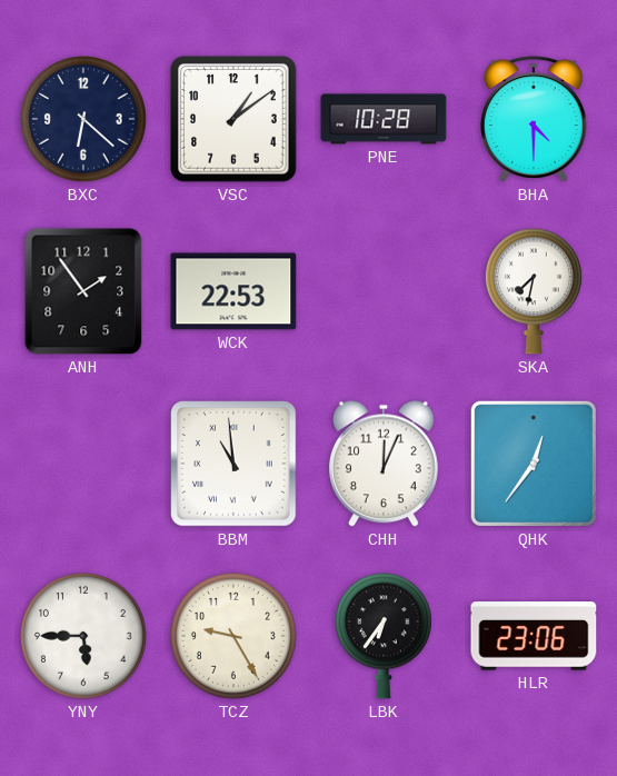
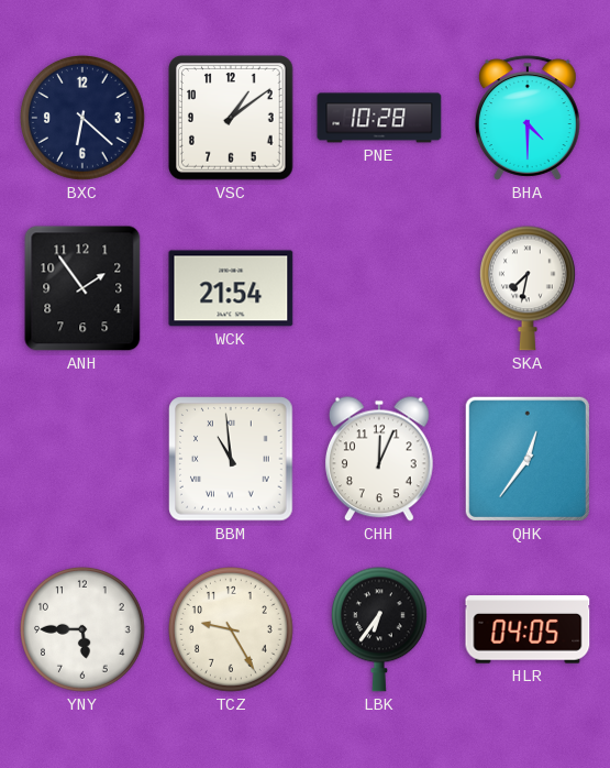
WCK: 22:53 -> 21:54
HLR: 23:06 -> 04:05
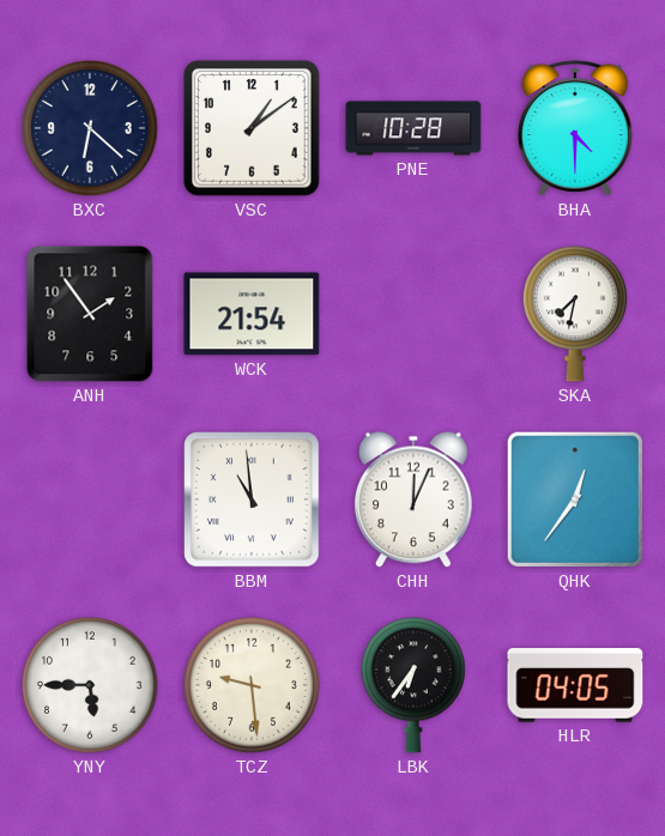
TCZ: 9:25 -> 9:29
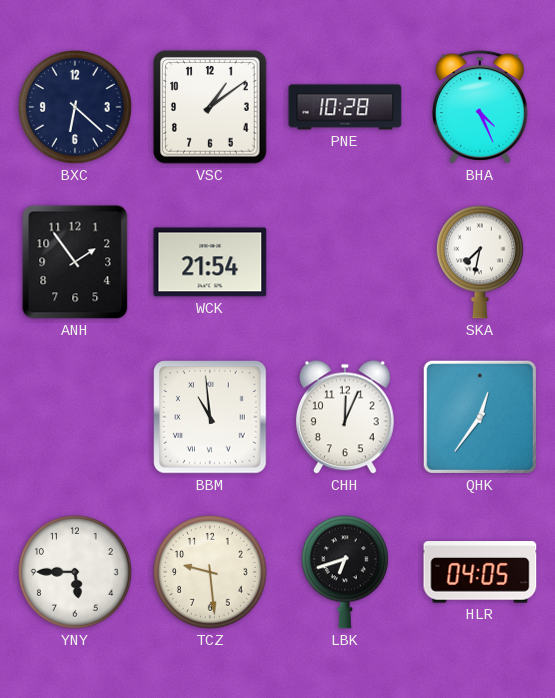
BHA: 4:30 -> 4:26
LBK: 6:36 -> 6:42
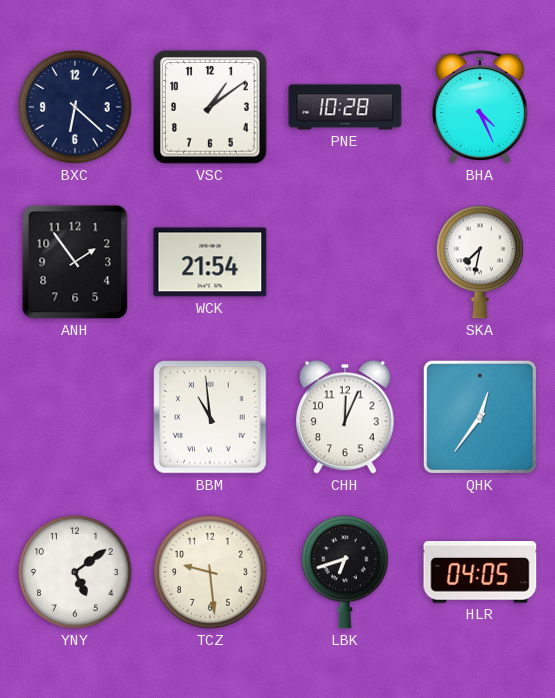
YNY: 5:45 -> 5:09
